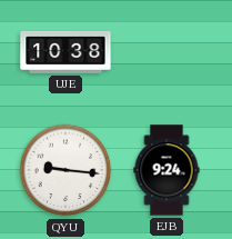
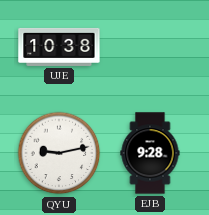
QYU: 9:16 -> 9:13
EJB: 9:24 -> 9:28
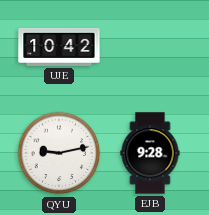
UJE: 10:38 -> 10:42
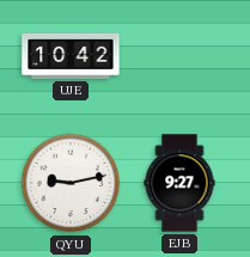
EJB: 9:28 -> 9:27
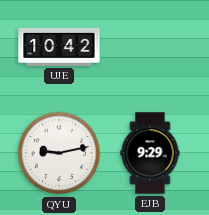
EJB: 9:27 -> 9:29
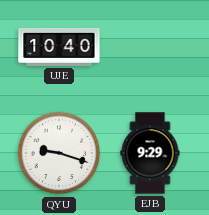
UJE: 10:42 -> 10:40
QYU: 9:13 -> 9:18
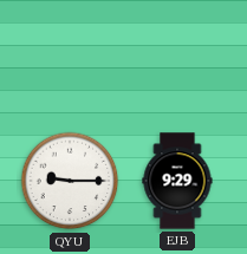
UJE: 10:40 -> none
QYU: 9:18 -> 9:15
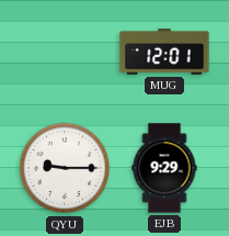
MUG: none -> 12:01
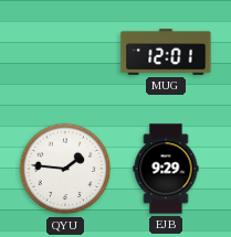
QYU: 9:15 -> 1:46
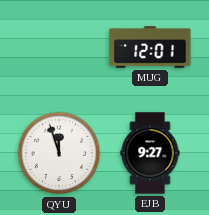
QYU: 1:46 -> 11:57
EJB: 9:29 -> 9:27
